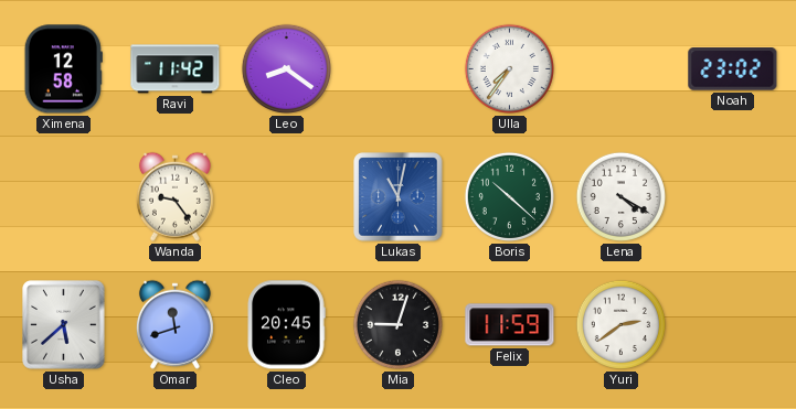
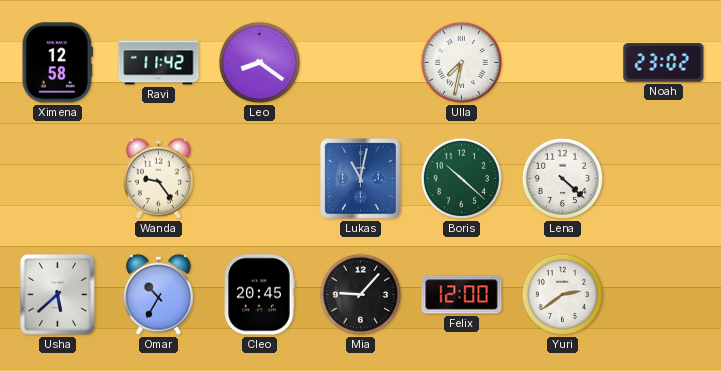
Ulla: 7:36 -> 7:32
Lena: 4:20 -> 4:22
Omar: 11:42 -> 10:35
Mia: 9:03 -> 9:07
Felix: 11:59 -> 12:00
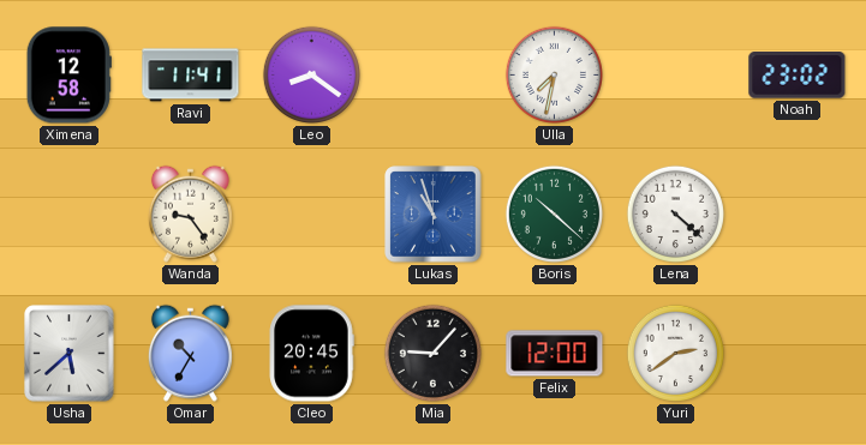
Ravi: 11:42 -> 11:41
Lukas: 11:02 -> 10:57
